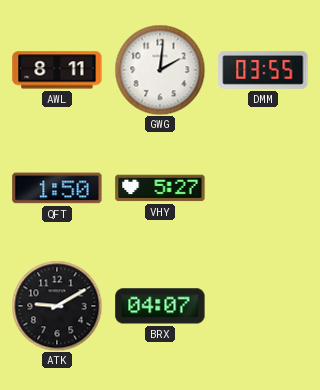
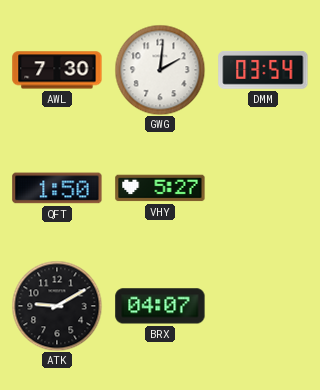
AWL: 8:11 -> 7:30
DMM: 03:55 -> 03:54
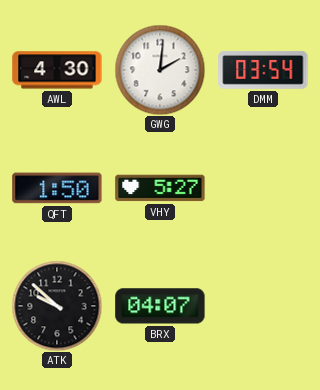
AWL: 7:30 -> 4:30
ATK: 9:10 -> 9:52
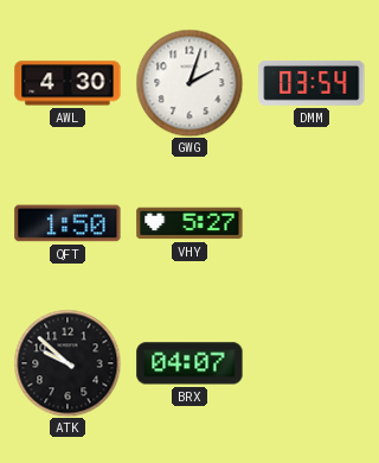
GWG: 2:01 -> 2:03
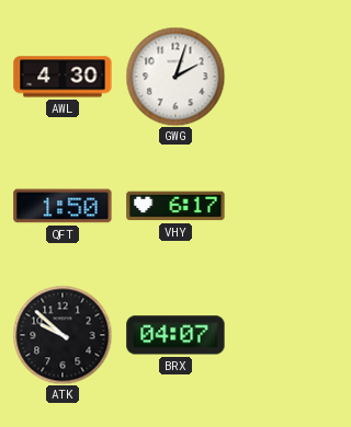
DMM: 03:54 -> none
VHY: 5:27 -> 6:17
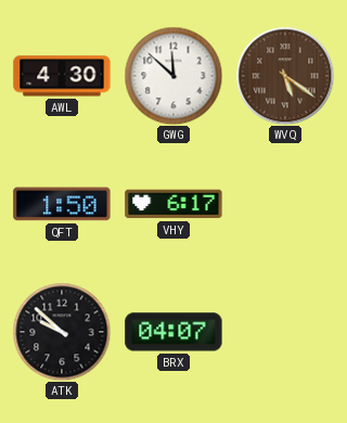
GWG: 2:03 -> 11:52
WVQ: none -> 5:21
